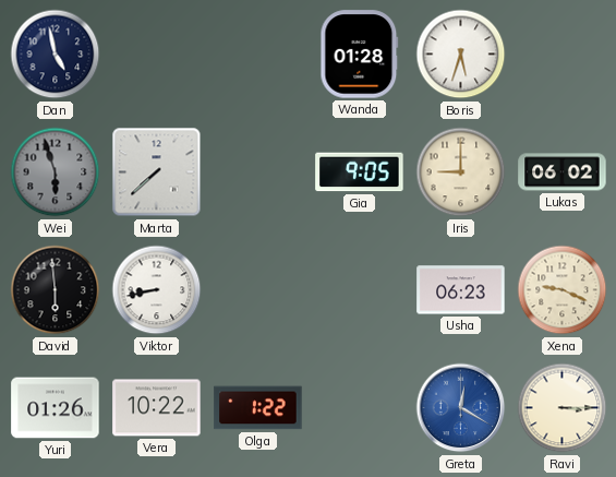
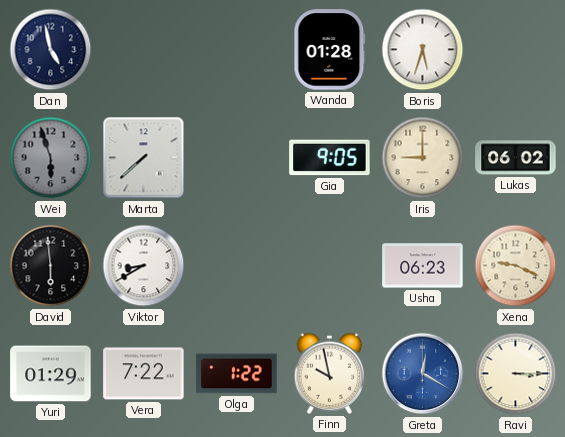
Viktor: 8:43 -> 8:40
Yuri: 01:26 -> 01:29
Vera: 10:22 -> 7:22
Finn: none -> 9:58
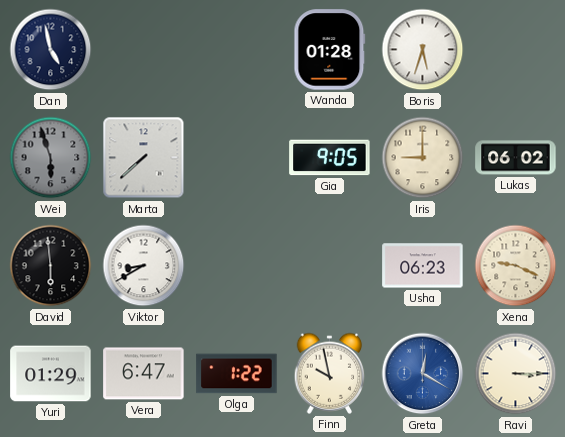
Vera: 7:22 -> 6:47
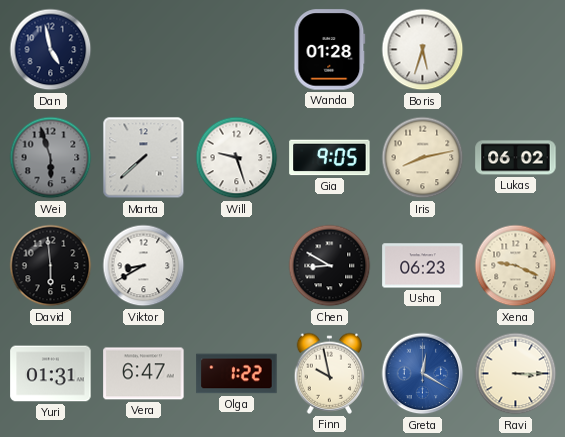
Will: none -> 9:27
Iris: 9:00 -> 8:13
Chen: none -> 8:50
Yuri: 01:29 -> 01:31
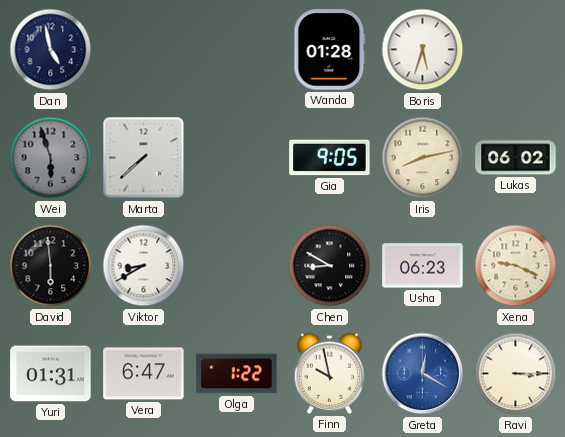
Will: 9:27 -> none
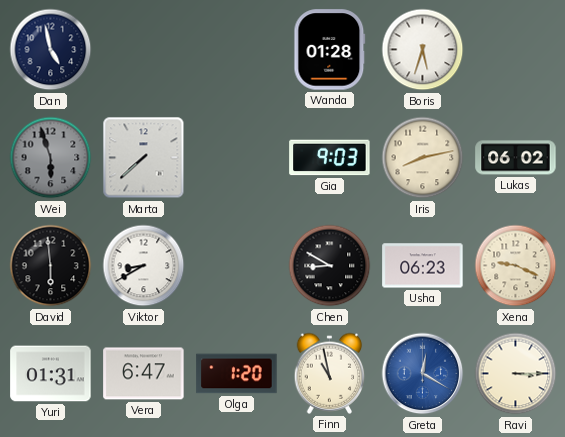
Gia: 9:05 -> 9:03
Olga: 1:22 -> 1:20
Finn: 9:58 -> 10:58
